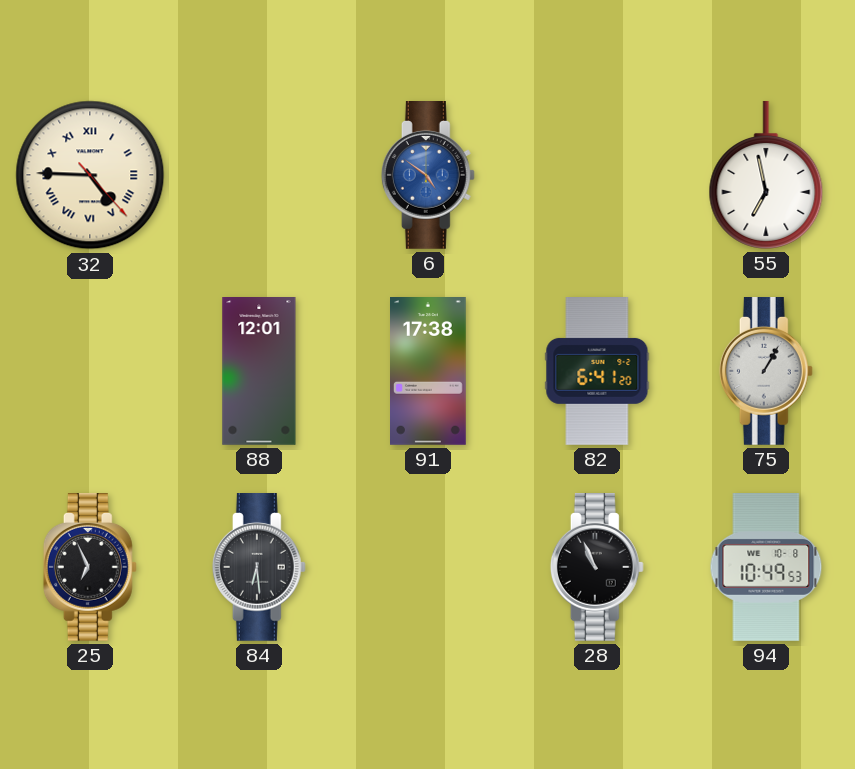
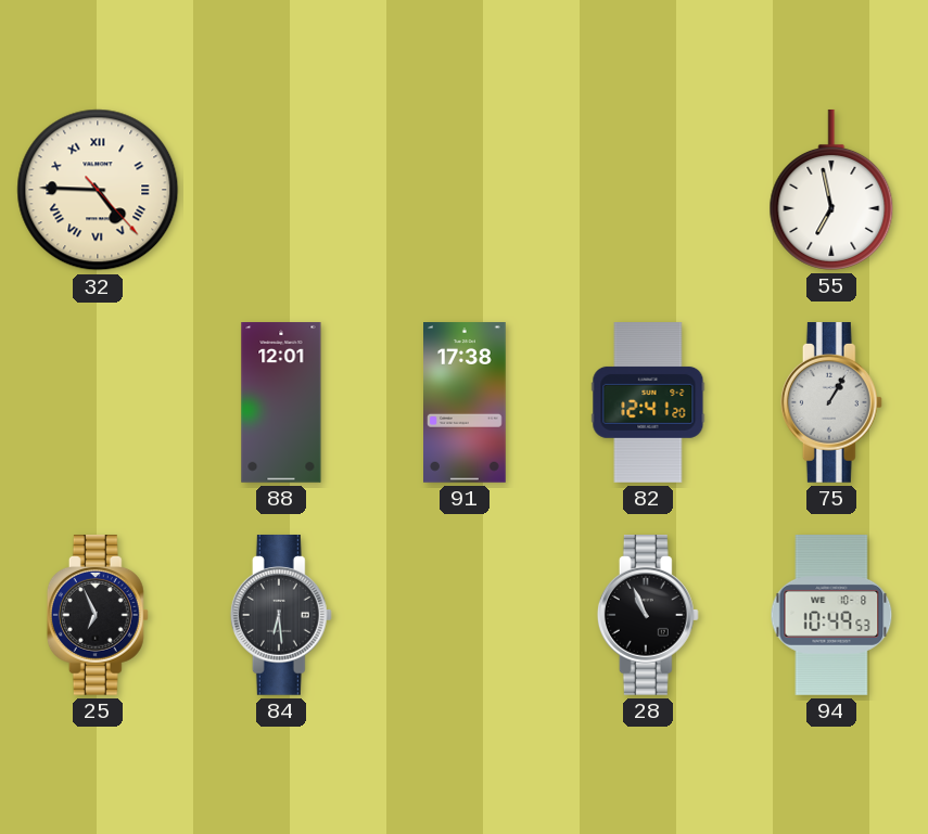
6: 4:51 -> none
82: 6:41 -> 12:41
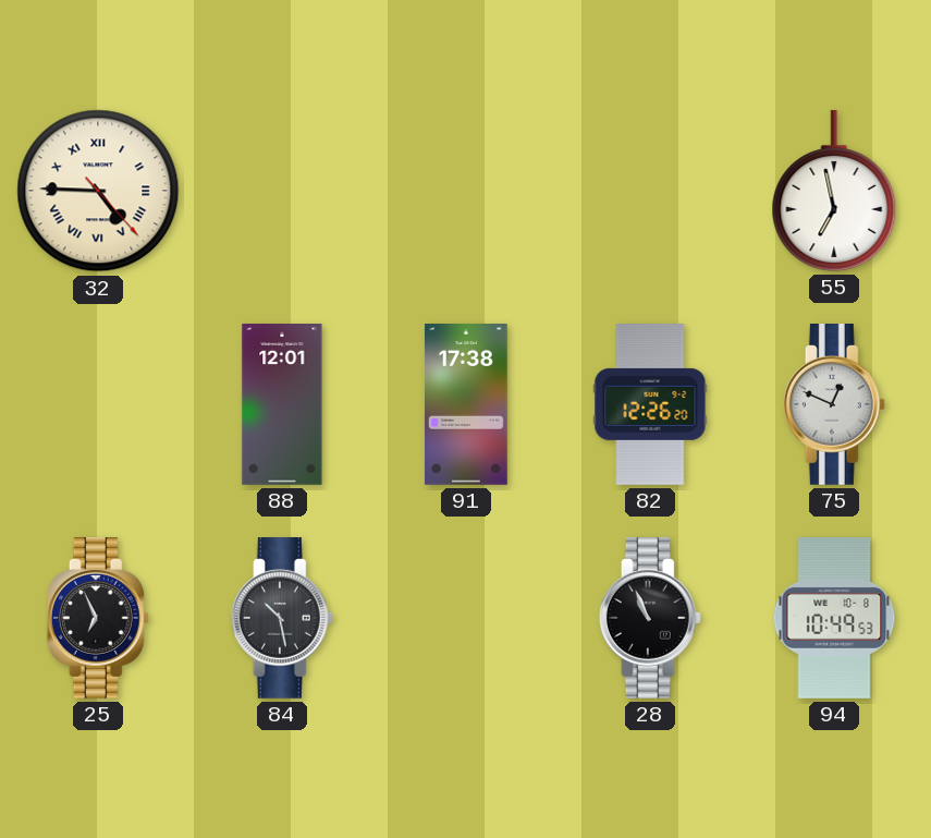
82: 12:41 -> 12:26
75: 1:05 -> 12:49
84: 6:29 -> 10:28
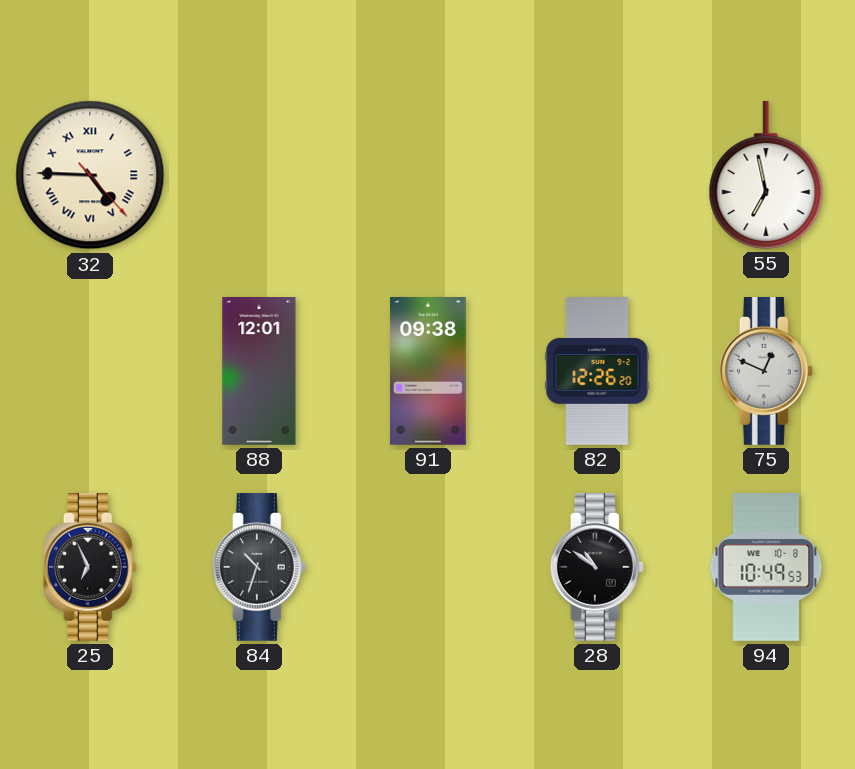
91: 17:38 -> 09:38
84: 10:28 -> 10:33
28: 10:56 -> 10:51
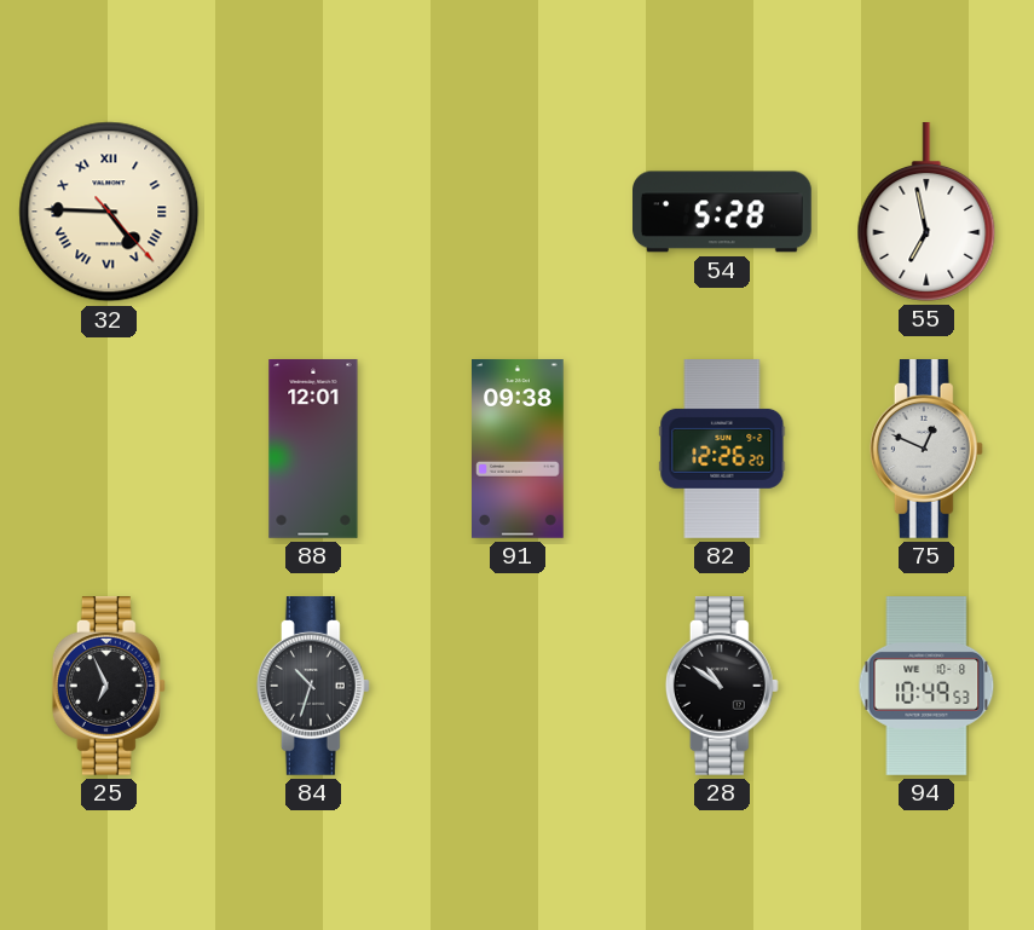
54: none -> 5:28
